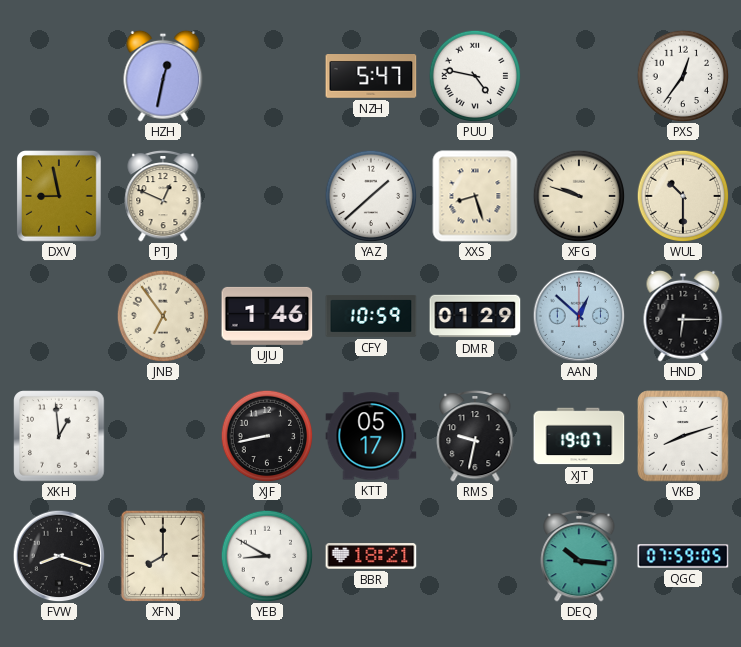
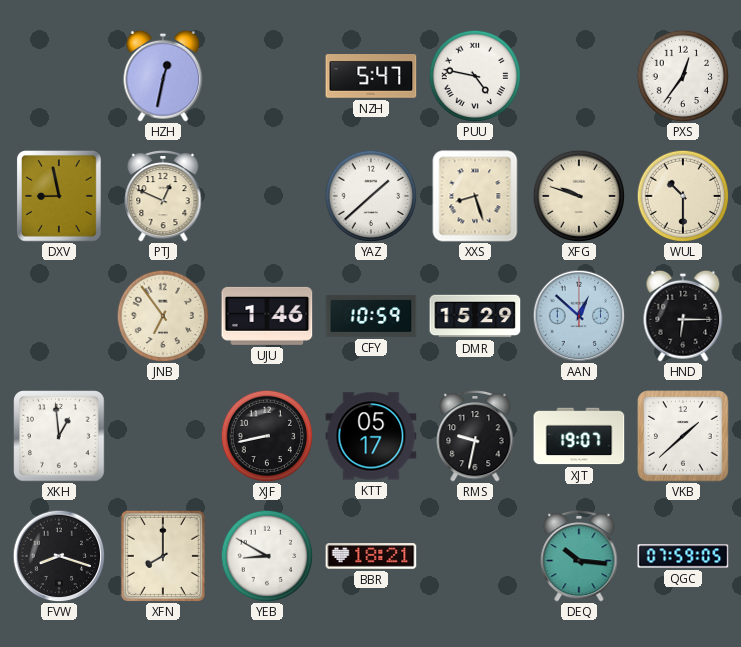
DMR: 01:29 -> 15:29
VKB: 8:12 -> 1:38
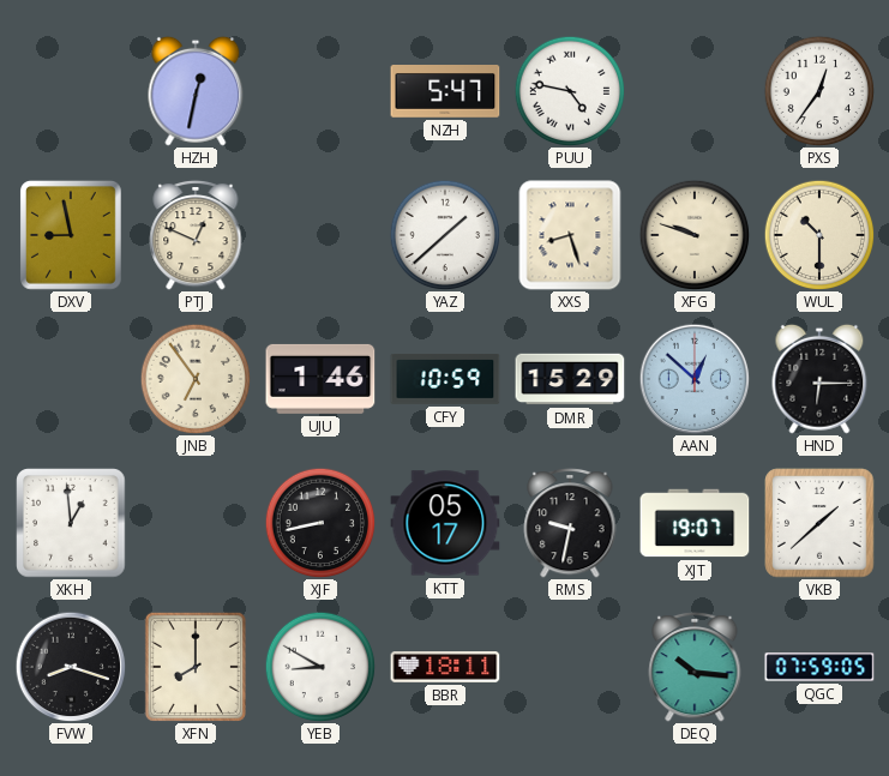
BBR: 18:21 -> 18:11
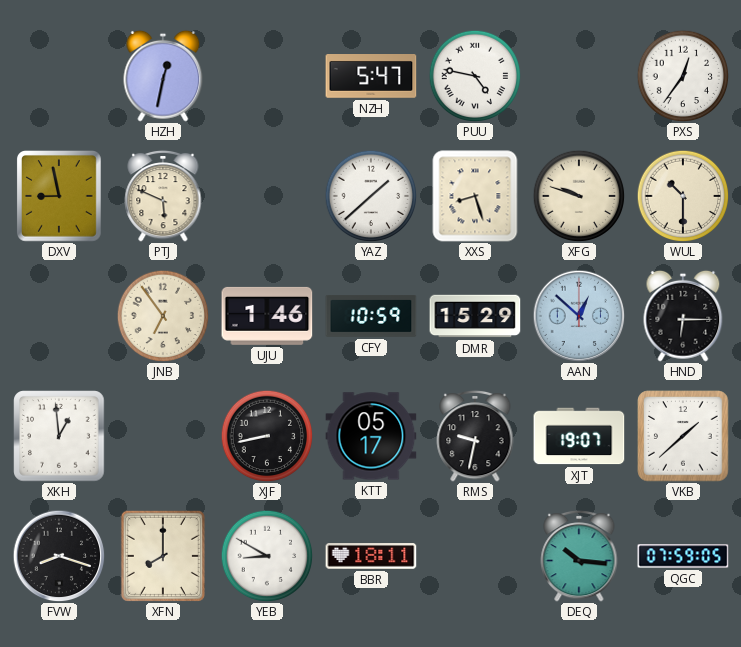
PTJ: 12:49 -> 5:49
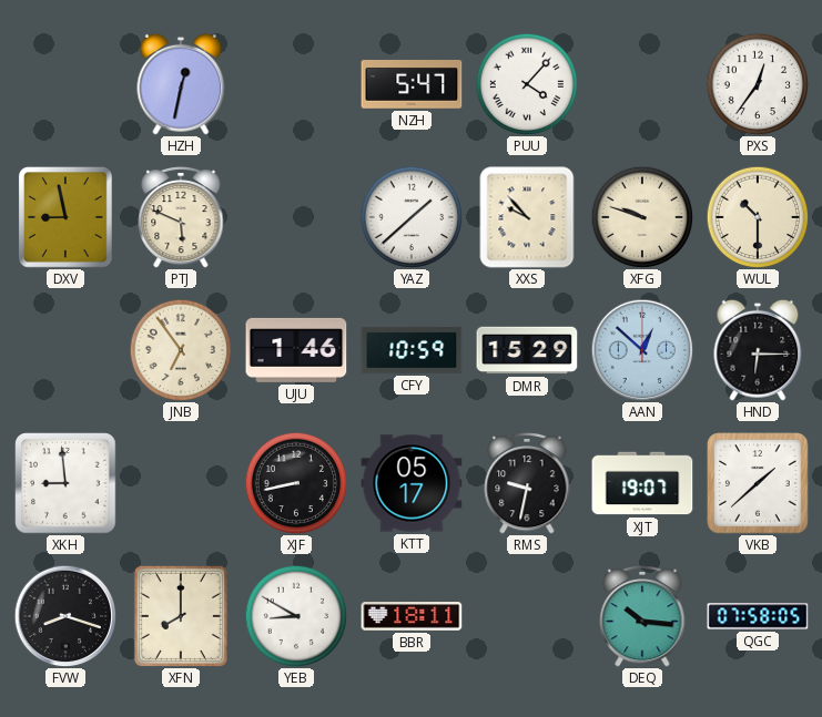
PUU: 4:47 -> 4:07
XXS: 8:27 -> 9:53
XKH: 12:59 -> 8:59
QGC: 07:59 -> 07:58
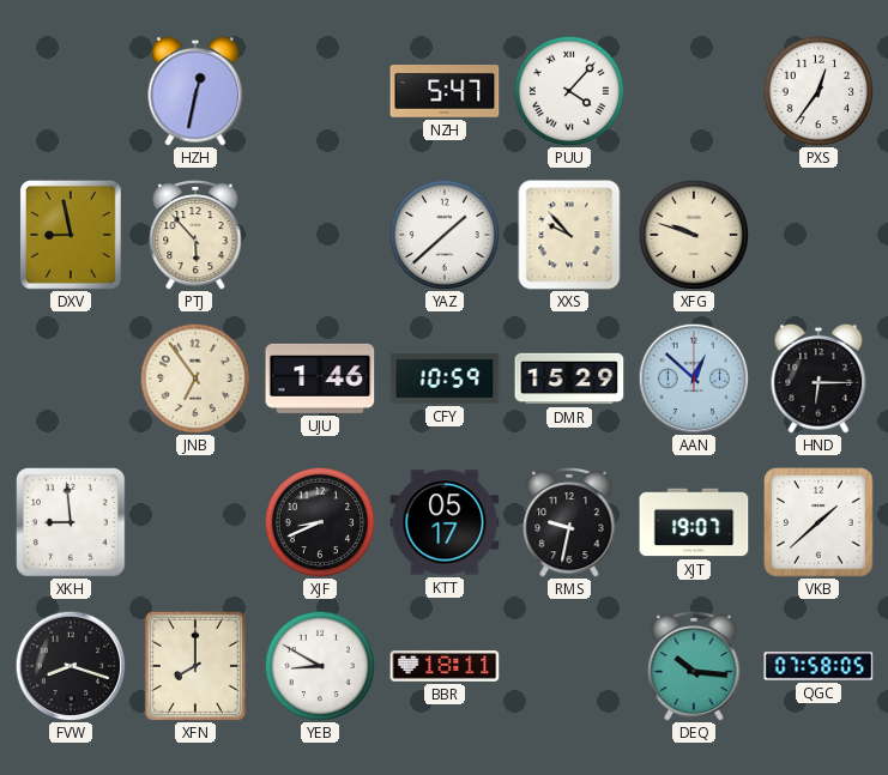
PTJ: 5:49 -> 5:53
WUL: 10:30 -> none
XJF: 8:43 -> 8:41
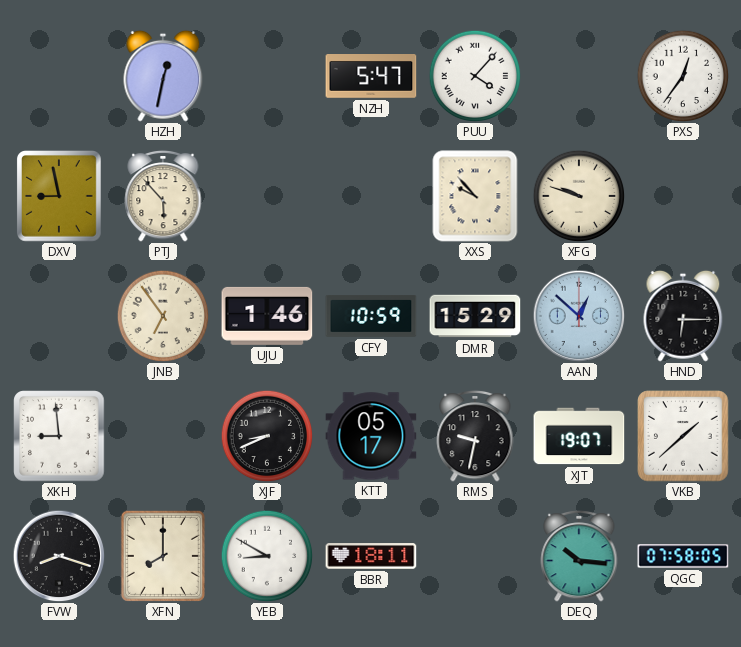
YAZ: 1:38 -> none
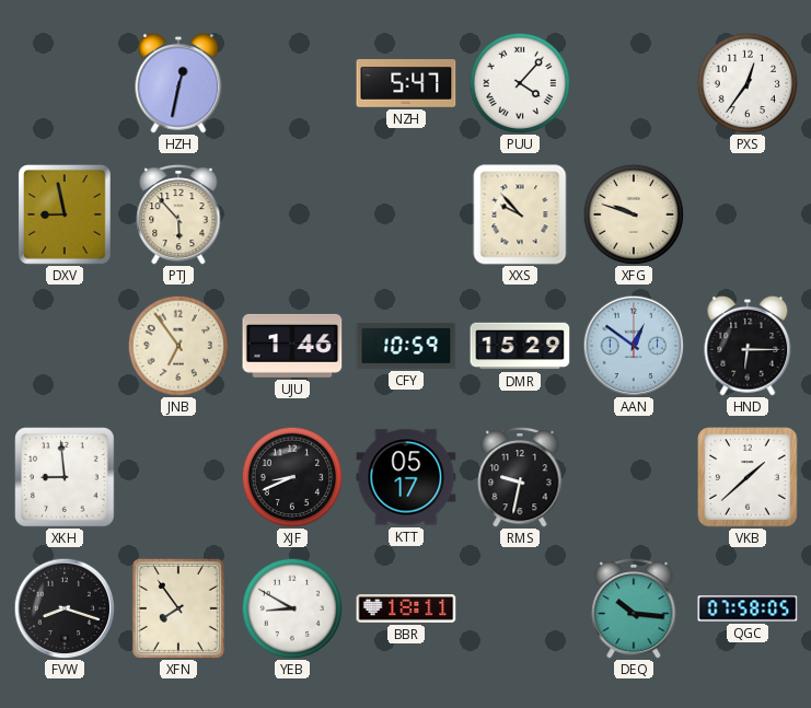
AAN: 12:52 -> 12:51
XJT: 19:07 -> none
XFN: 8:00 -> 7:54
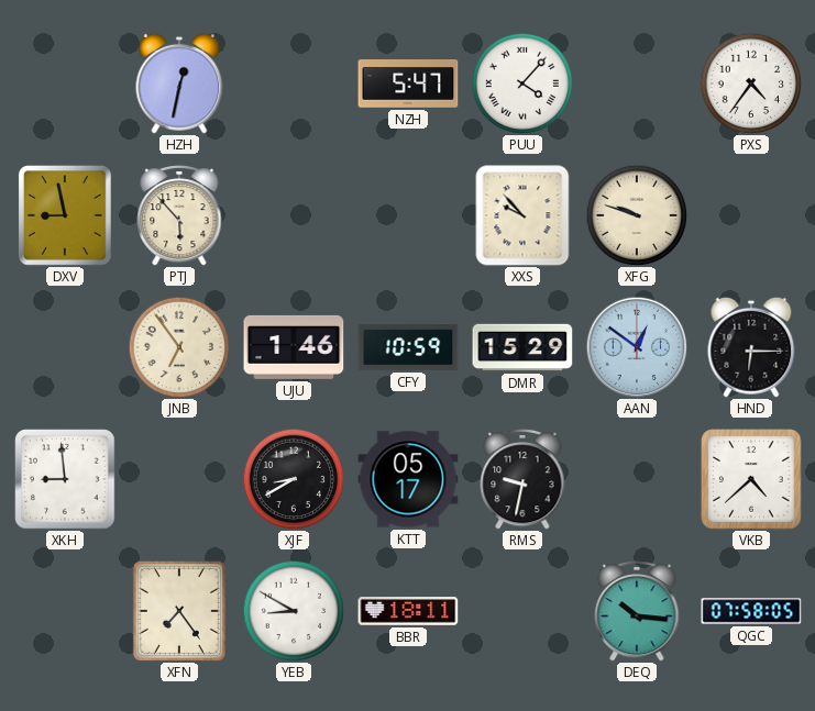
PXS: 12:36 -> 4:36
XJF: 8:41 -> 8:40
VKB: 1:38 -> 4:38
FVW: 8:18 -> none
XFN: 7:54 -> 7:24
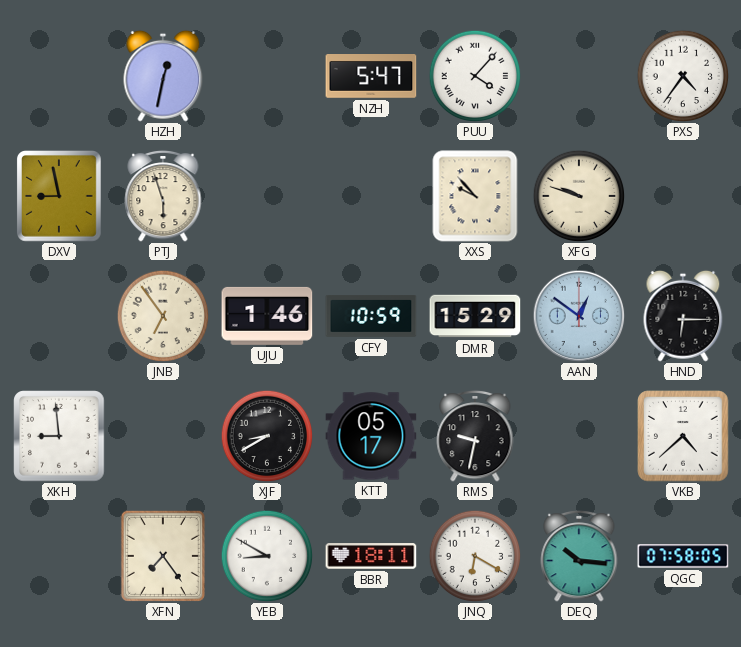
PTJ: 5:53 -> 5:57
JNQ: none -> 6:20
